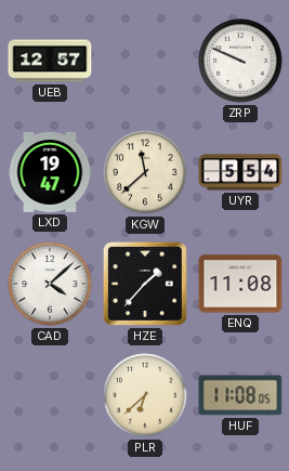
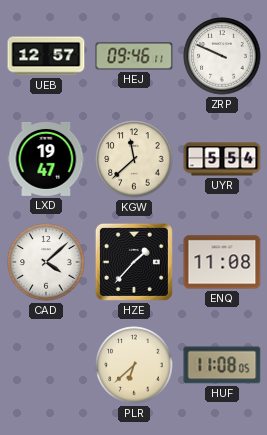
HEJ: none -> 09:46
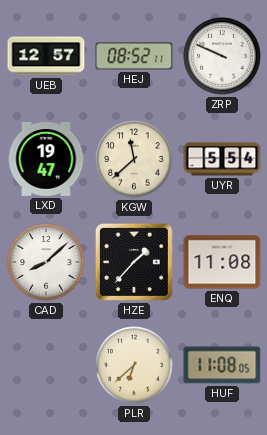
HEJ: 09:46 -> 08:52
CAD: 4:08 -> 8:08
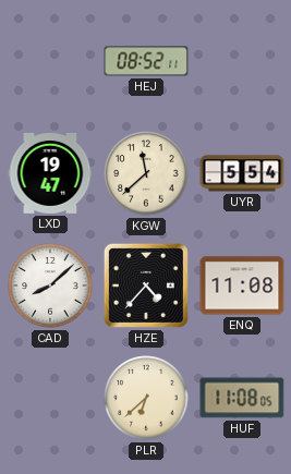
UEB: 12:57 -> none
ZRP: 9:49 -> none
HZE: 1:37 -> 4:37
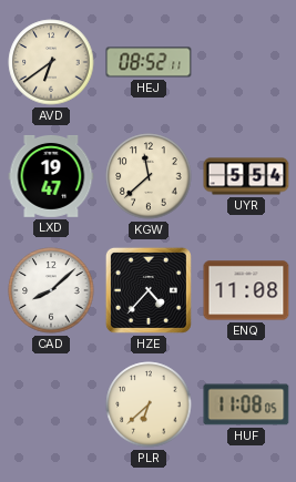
AVD: none -> 6:39
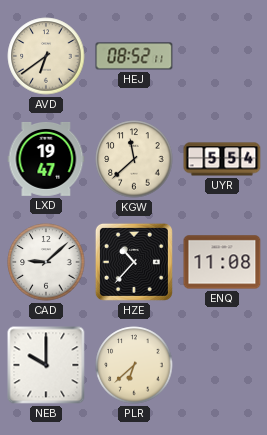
CAD: 8:08 -> 9:08
HZE: 4:37 -> 10:37
NEB: none -> 10:00
HUF: 11:08 -> none
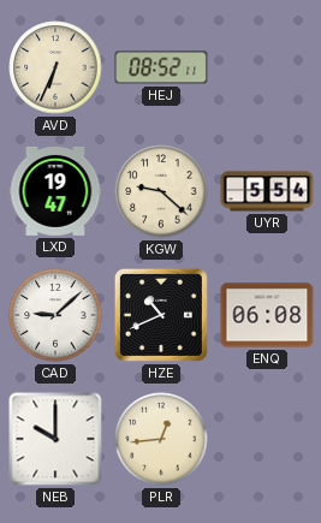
AVD: 6:39 -> 6:34
KGW: 11:38 -> 9:22
HZE: 10:37 -> 10:41
ENQ: 11:08 -> 06:08
PLR: 6:38 -> 12:44
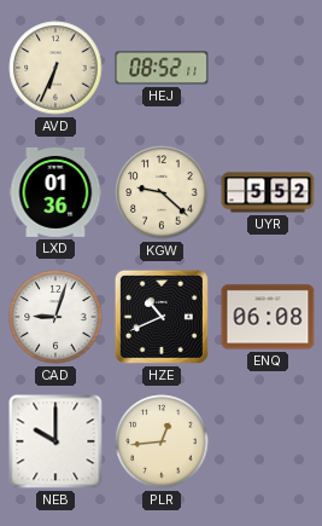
LXD: 19:47 -> 01:36
UYR: 5:54 -> 5:52
CAD: 9:08 -> 9:03
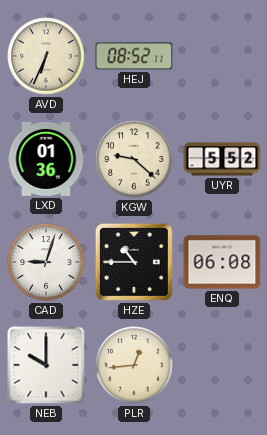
HZE: 10:41 -> 10:45
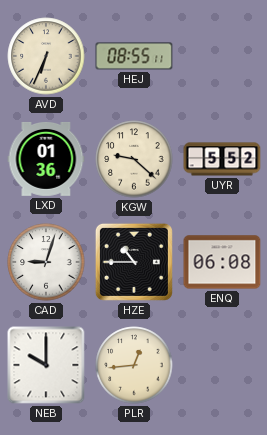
HEJ: 08:52 -> 08:55
